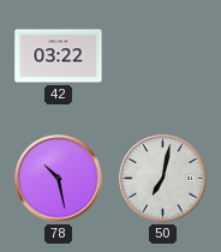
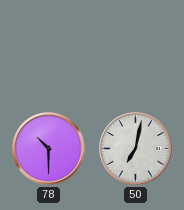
42: 03:22 -> none
78: 10:28 -> 10:30
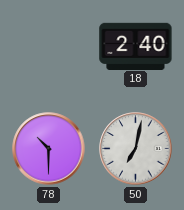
18: none -> 2:40
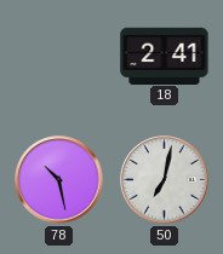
18: 2:40 -> 2:41
78: 10:30 -> 10:28
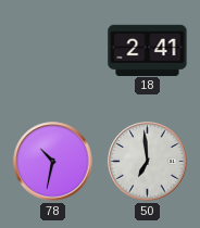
78: 10:28 -> 10:32
50: 7:02 -> 6:59
